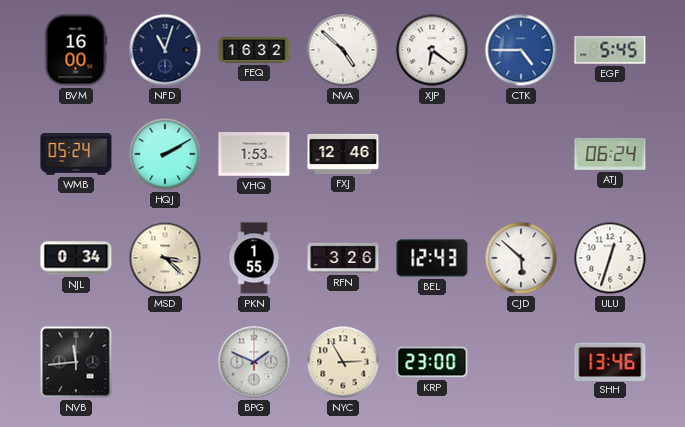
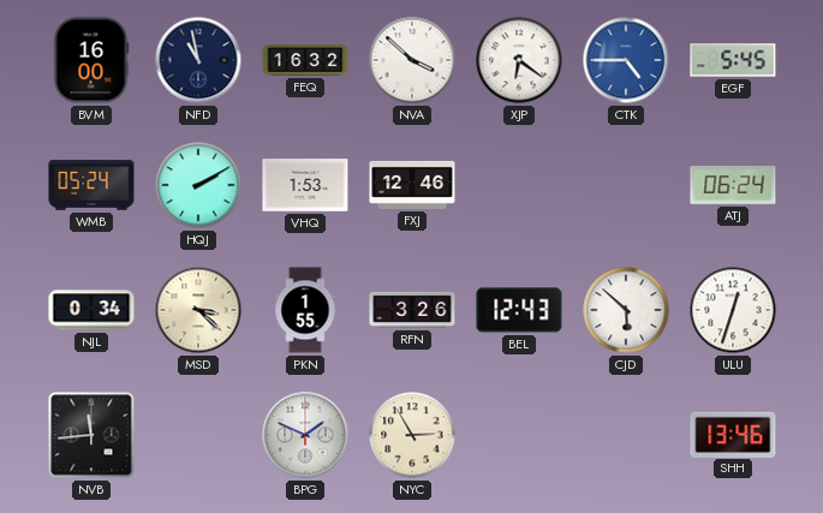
NFD: 11:03 -> 10:58
NVA: 4:52 -> 3:52
KRP: 23:00 -> none
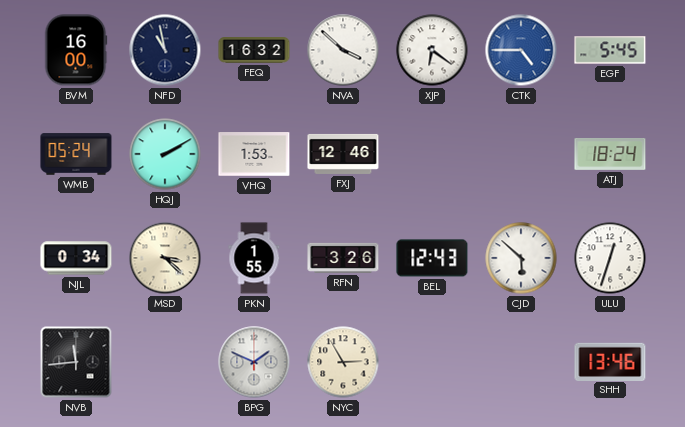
ATJ: 06:24 -> 18:24
